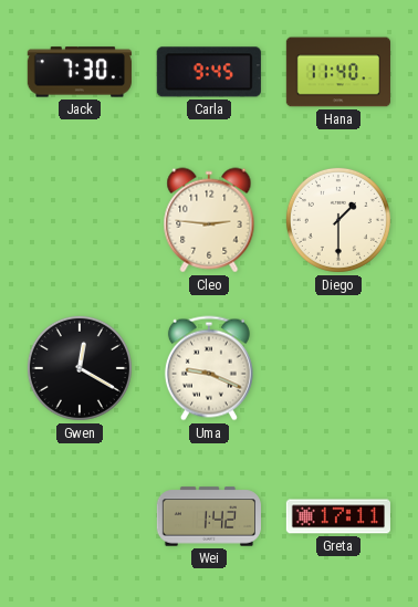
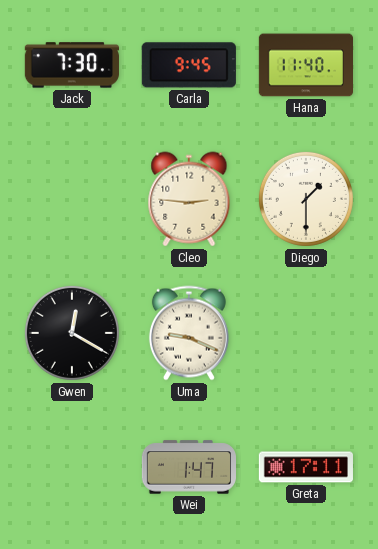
Wei: 1:42 -> 1:47
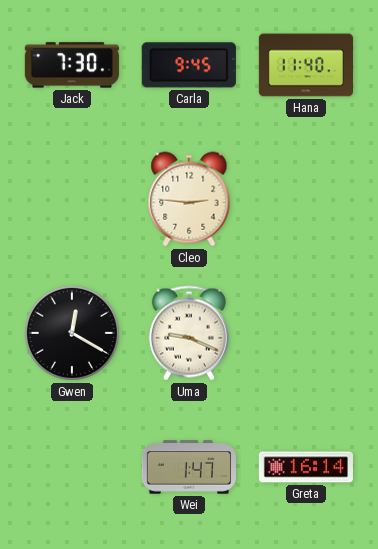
Diego: 1:30 -> none
Greta: 17:11 -> 16:14
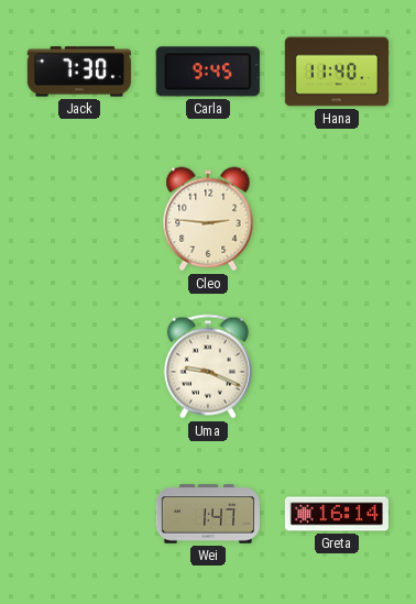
Gwen: 12:20 -> none
